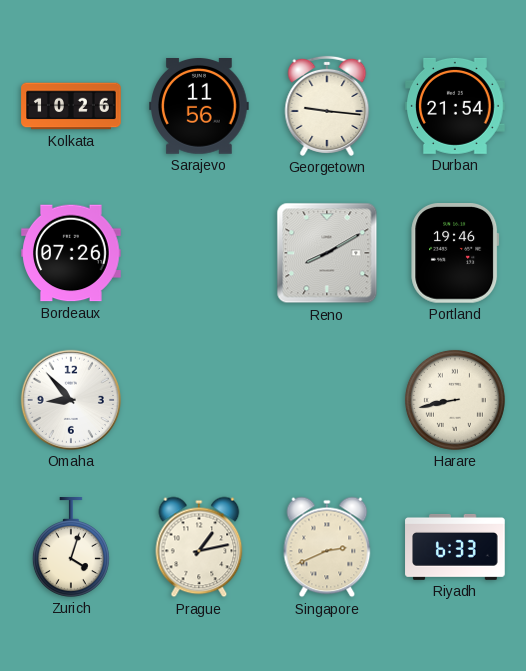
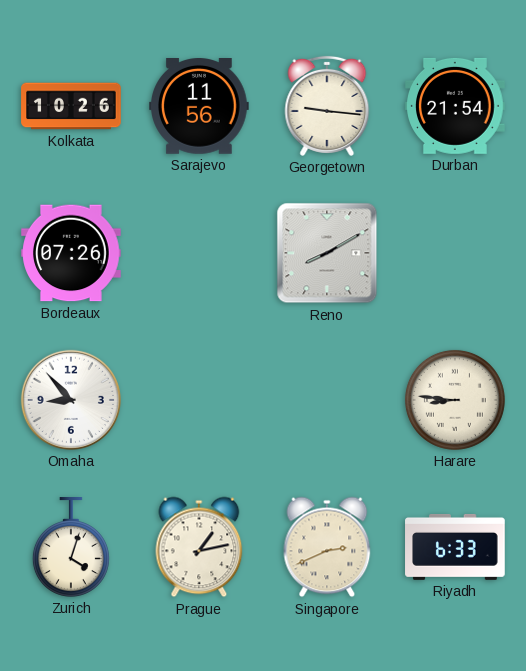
Portland: 19:46 -> none
Harare: 8:43 -> 8:46
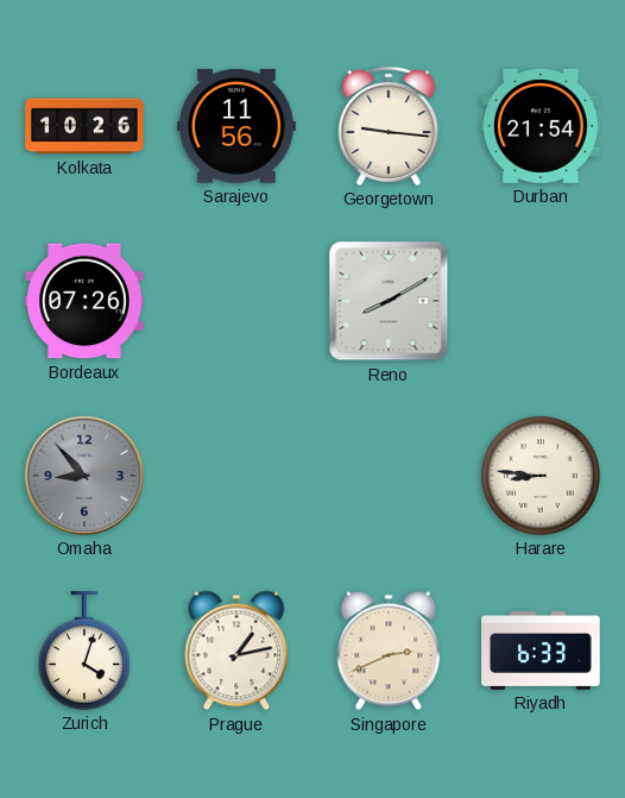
Omaha dial: white -> grey
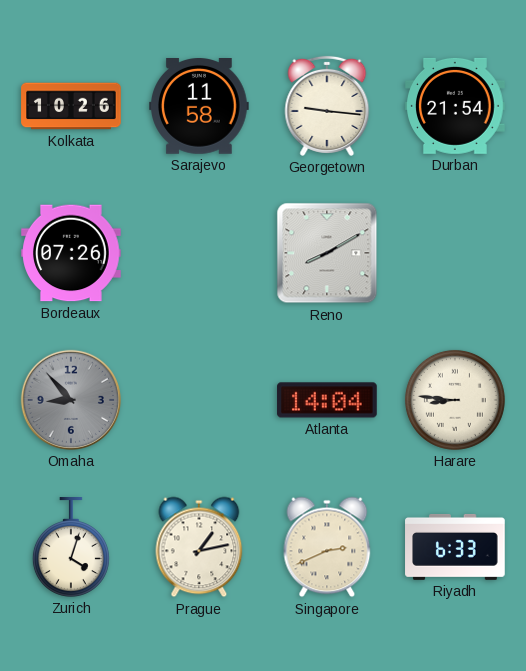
Sarajevo: 11:56 -> 11:58
Atlanta: none -> 14:04
